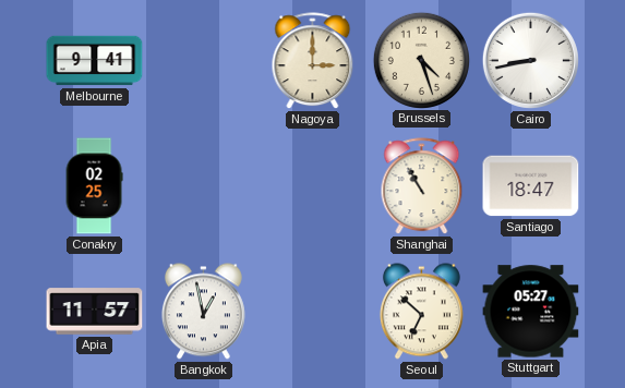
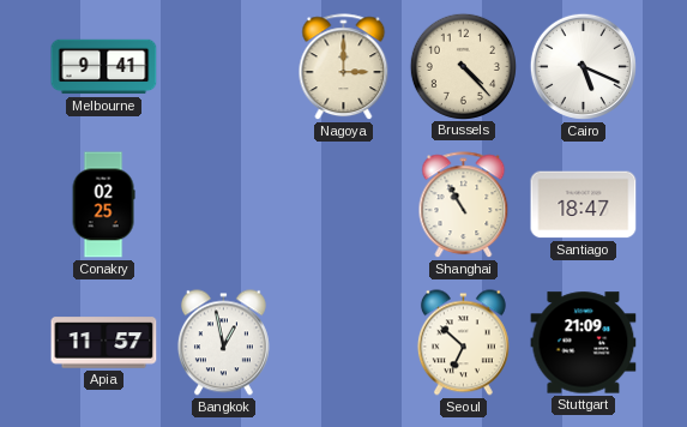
Brussels: 4:27 -> 4:23
Cairo: 8:43 -> 5:19
Stuttgart: 05:27 -> 21:09
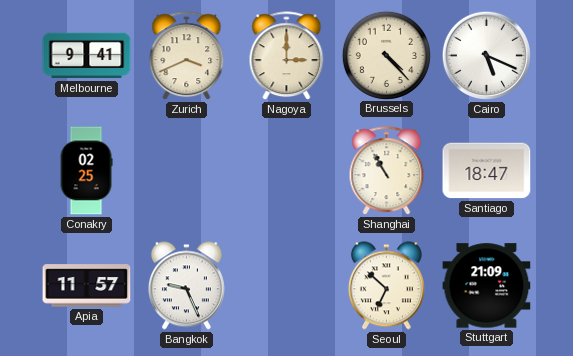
Zurich: none -> 3:41
Bangkok: 12:58 -> 9:26
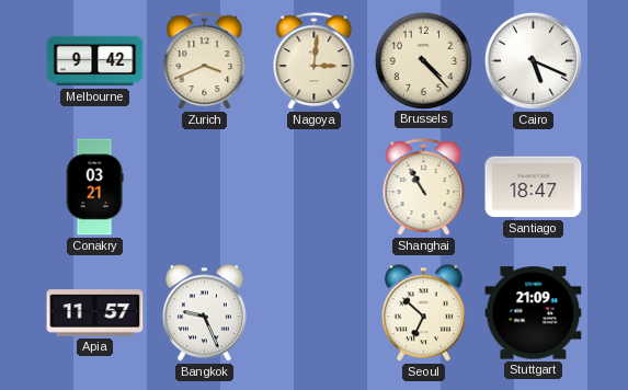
Melbourne: 9:41 -> 9:42
Nagoya: 3:00 -> 3:01
Conakry: 02:25 -> 03:21
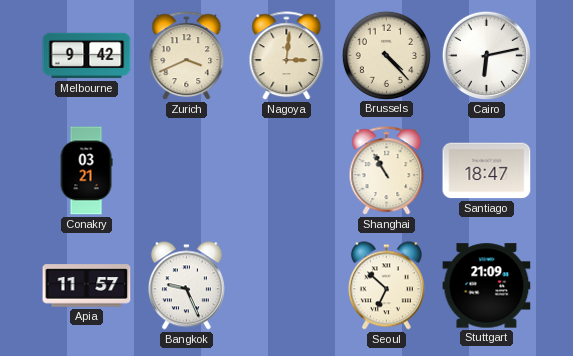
Cairo: 5:19 -> 6:13
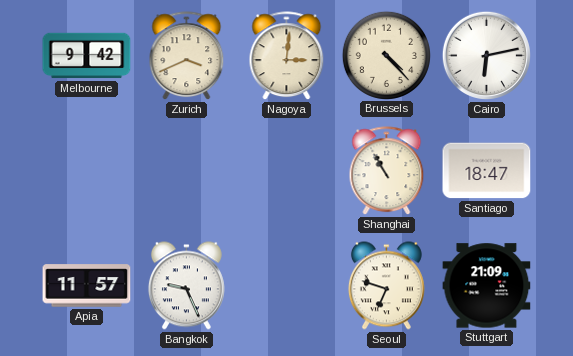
Conakry: 03:21 -> none
Seoul: 6:52 -> 6:48
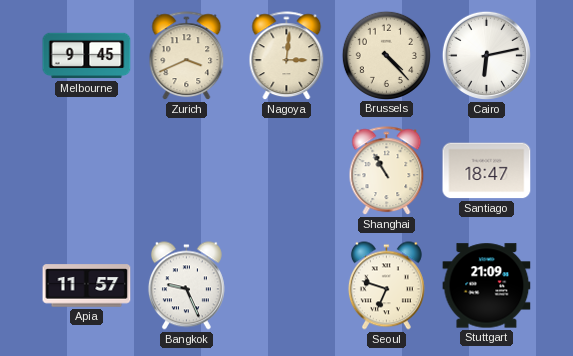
Melbourne: 9:42 -> 9:45
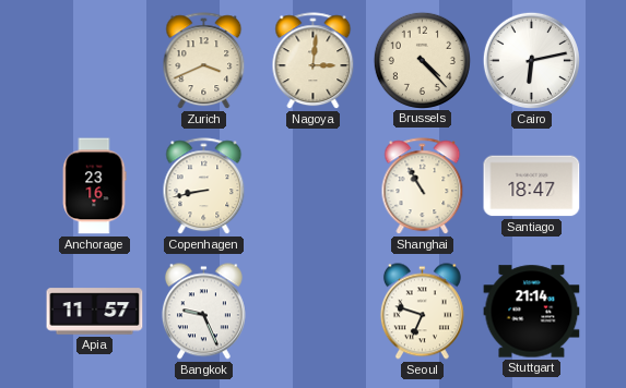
Melbourne: 9:45 -> none
Anchorage: none -> 23:16
Copenhagen: none -> 8:43
Stuttgart: 21:09 -> 21:14
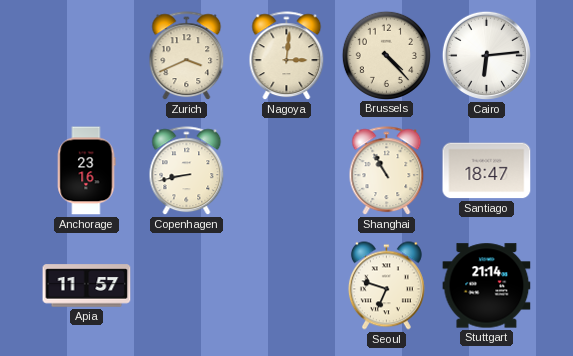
Cairo: 6:13 -> 6:14
Bangkok: 9:26 -> none
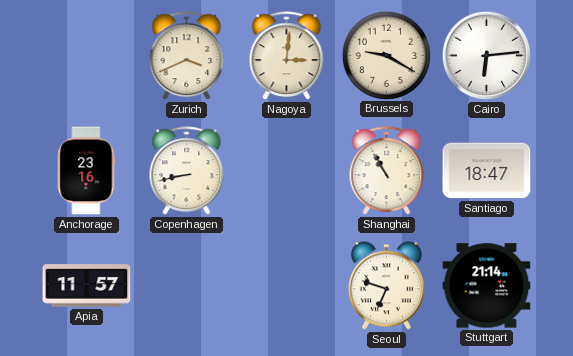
Brussels: 4:23 -> 9:20
